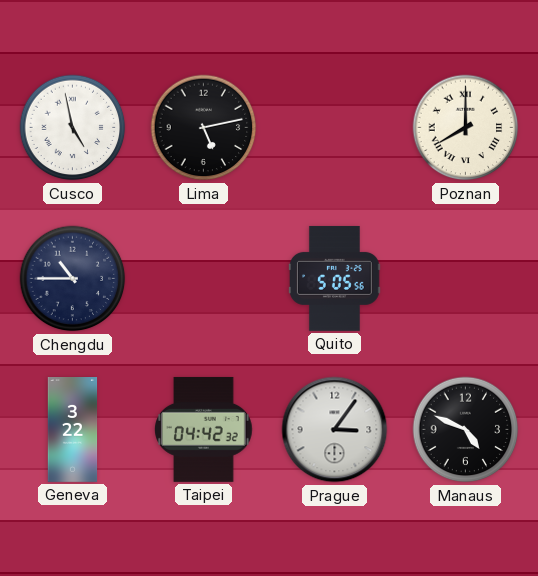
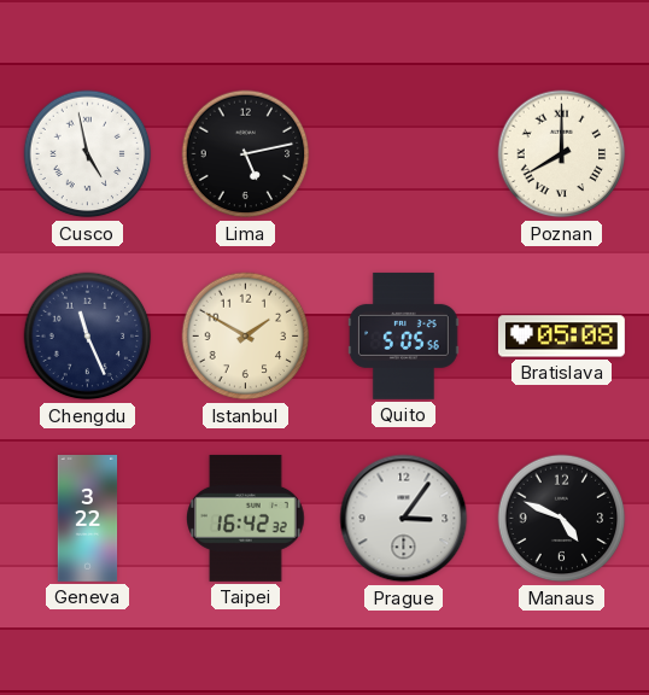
Chengdu: 10:45 -> 11:26
Istanbul: none -> 1:50
Bratislava: none -> 05:08
Taipei: 04:42 -> 16:42
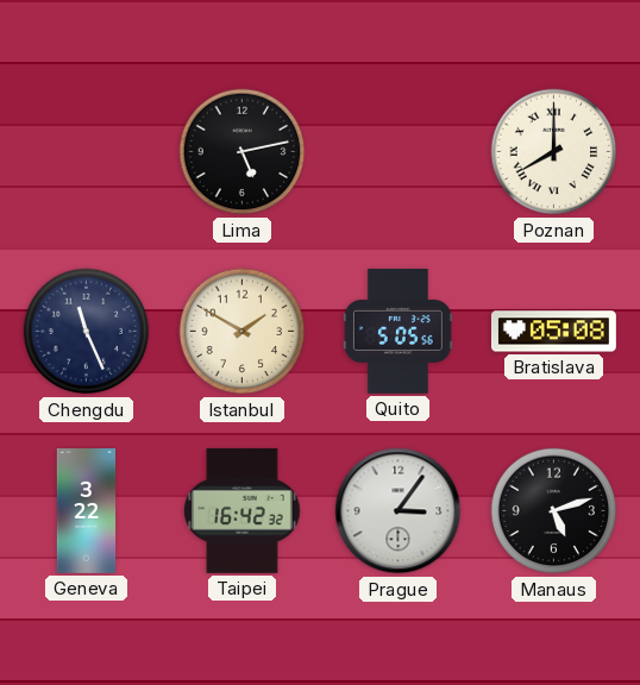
Cusco: 4:58 -> none
Manaus: 4:49 -> 5:12
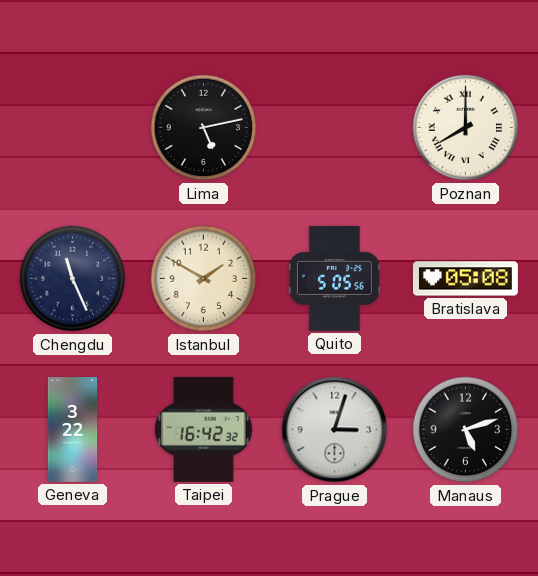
Prague: 3:06 -> 3:03
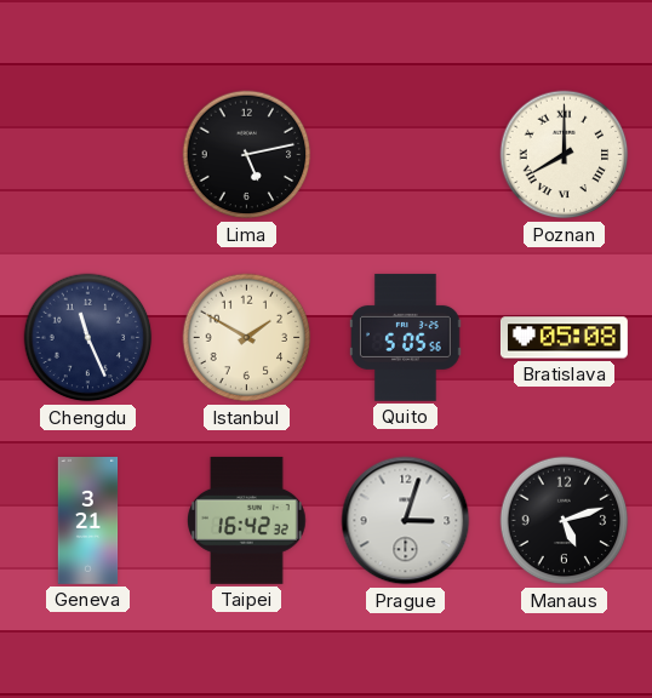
Geneva: 3:22 -> 3:21
